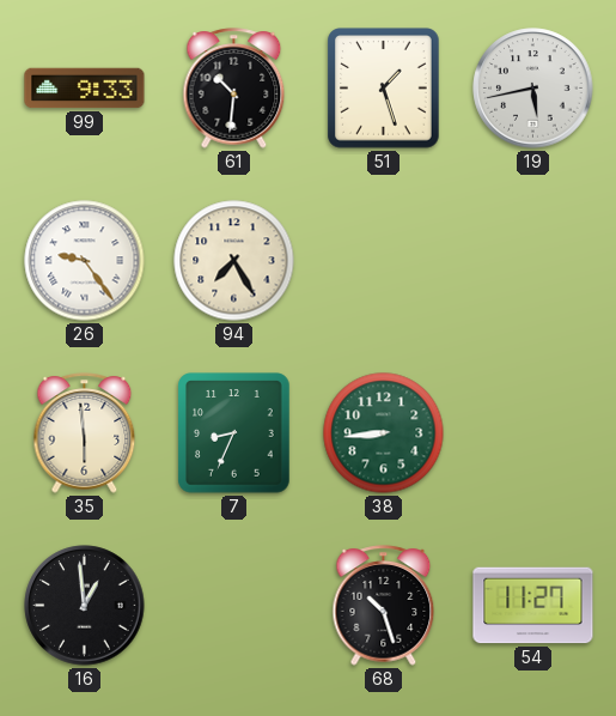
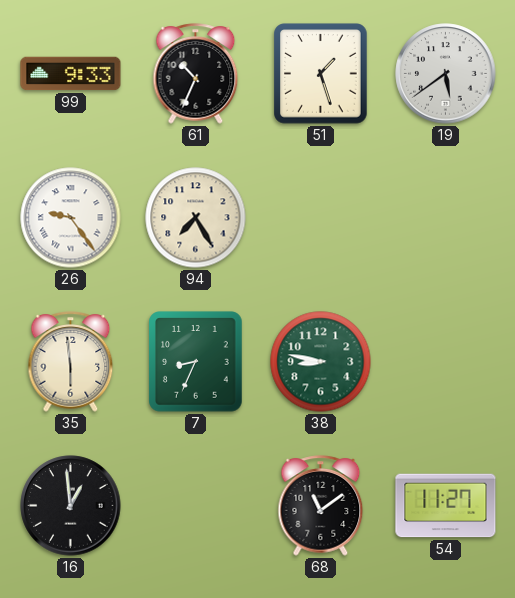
61: 10:31 -> 10:34
19: 5:43 -> 5:39
38: 8:44 -> 8:47
68: 10:27 -> 11:09
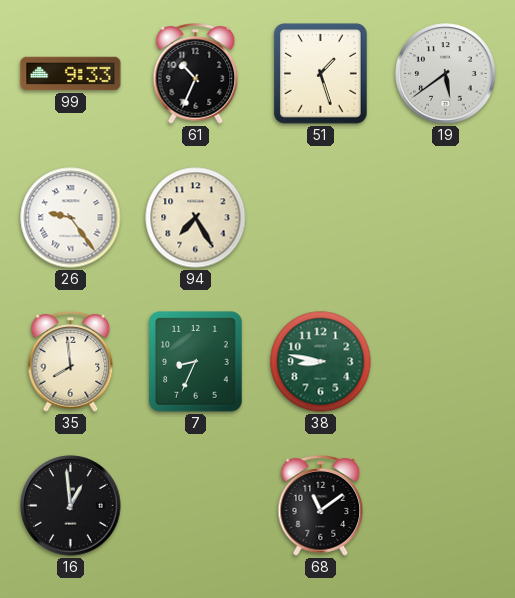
35: 5:59 -> 7:59
54: 11:27 -> none
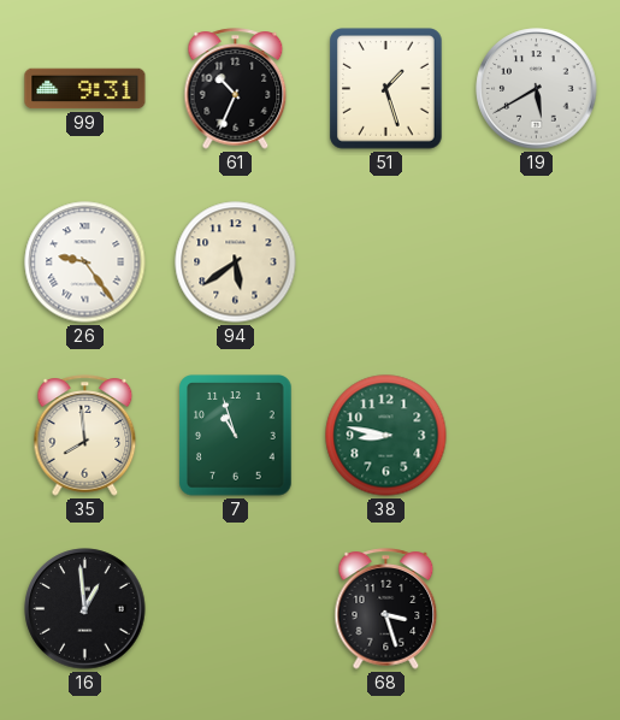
99: 9:33 -> 9:31
19: 5:39 -> 5:40
94: 7:25 -> 5:39
7: 8:34 -> 10:57
68: 11:09 -> 3:27
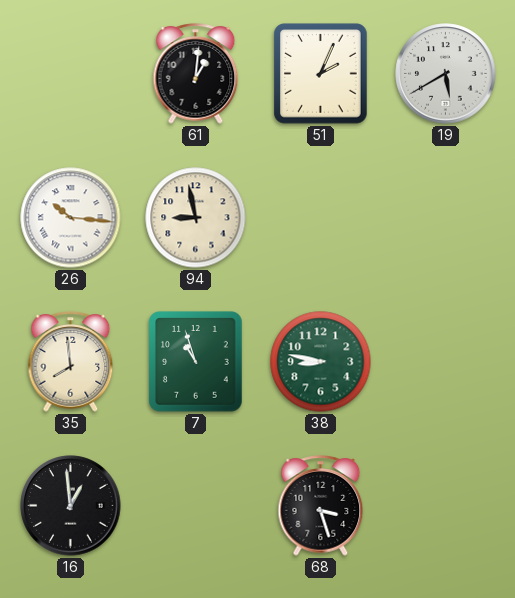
99: 9:31 -> none
61: 10:34 -> 1:01
51: 1:27 -> 2:04
26: 9:24 -> 10:16
94: 5:39 -> 8:58
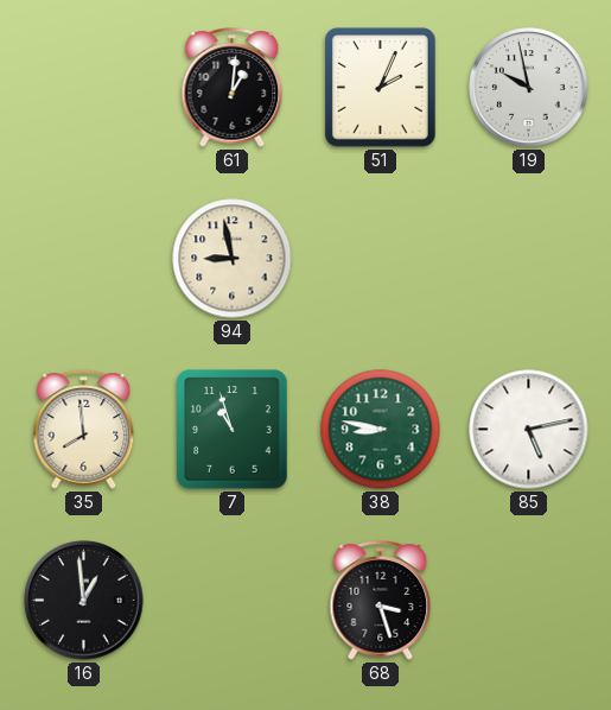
19: 5:40 -> 9:58
26: 10:16 -> none
85: none -> 5:13
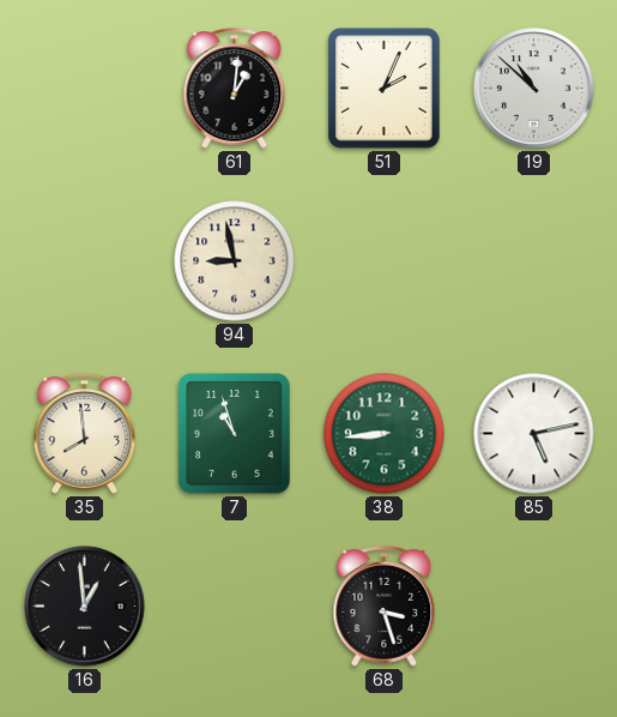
19: 9:58 -> 10:52
38: 8:47 -> 8:44
